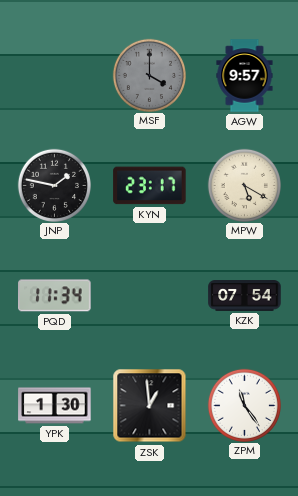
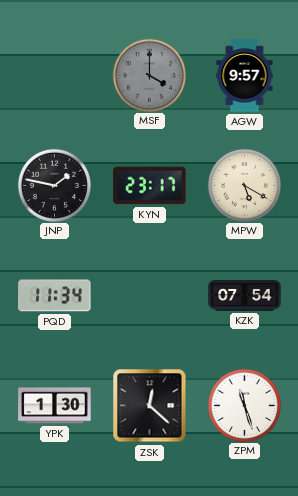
ZSK: 12:59 -> 12:22
ZPM: 11:24 -> 11:27
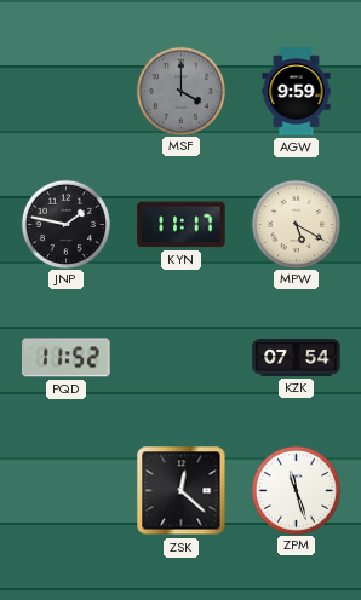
AGW: 9:57 -> 9:59
KYN: 23:17 -> 11:17
PQD: 11:34 -> 11:52
YPK: 1:30 -> none
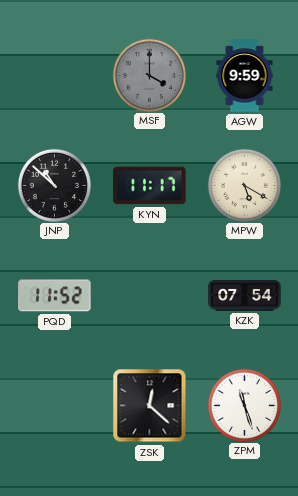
JNP: 1:47 -> 10:52
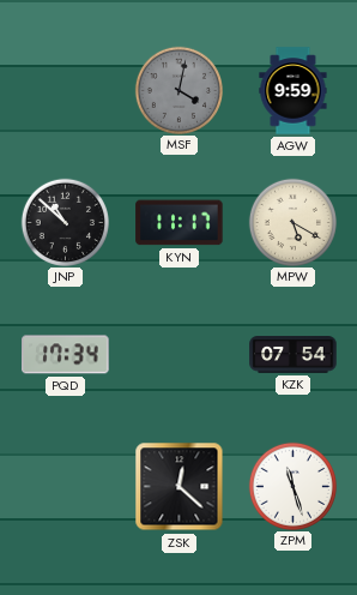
MSF: 4:00 -> 4:02
PQD: 11:52 -> 17:34
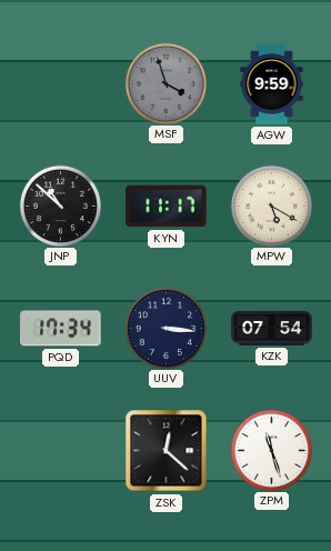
MSF: 4:02 -> 3:57
UUV: none -> 3:16
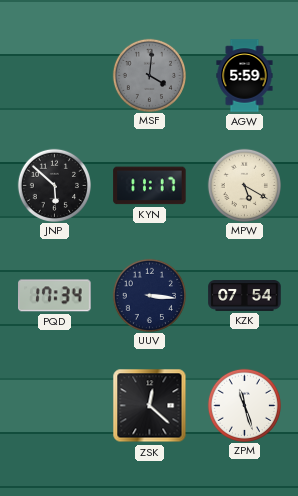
MSF: 3:57 -> 4:01
AGW: 9:59 -> 5:59
JNP: 10:52 -> 5:52
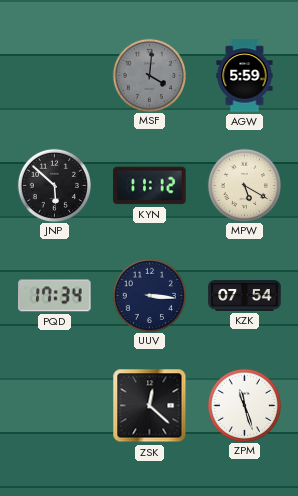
KYN: 11:17 -> 11:12
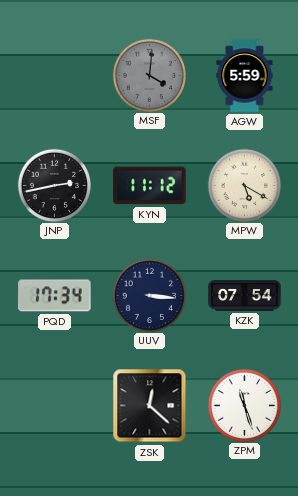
JNP: 5:52 -> 2:43
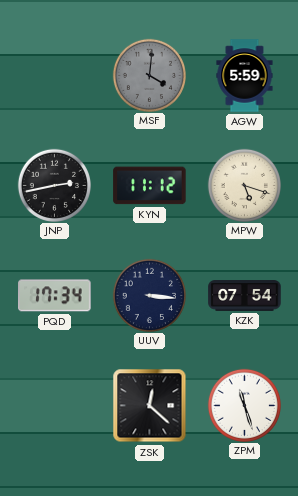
MPW: 5:20 -> 5:18
